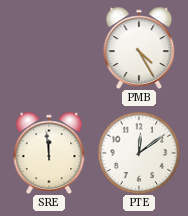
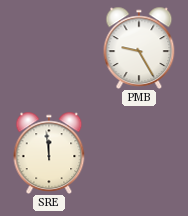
PMB: 4:25 -> 9:25
PTE: 12:09 -> none
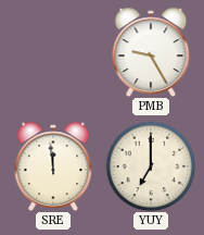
YUY: none -> 7:00
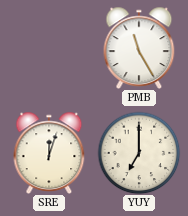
PMB: 9:25 -> 11:25
SRE: 11:59 -> 12:03
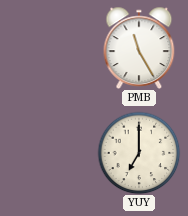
SRE: 12:03 -> none
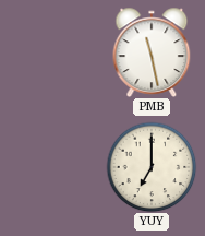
PMB: 11:25 -> 11:28
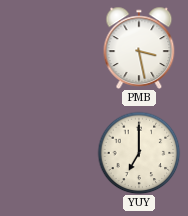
PMB: 11:28 -> 3:28
